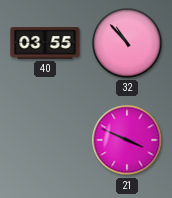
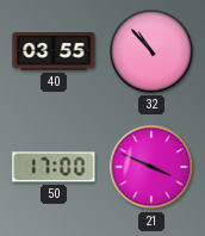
50: none -> 17:00
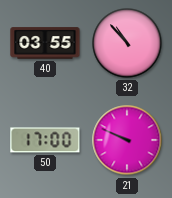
21: 3:49 -> 9:49
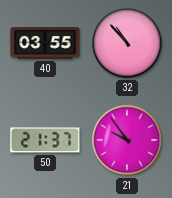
50: 17:00 -> 21:37
21: 9:49 -> 9:54
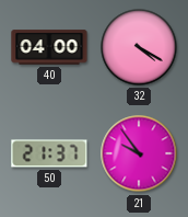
40: 03:55 -> 04:00
32: 10:53 -> 4:20
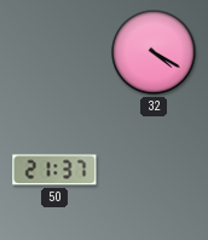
40: 04:00 -> none
21: 9:54 -> none
